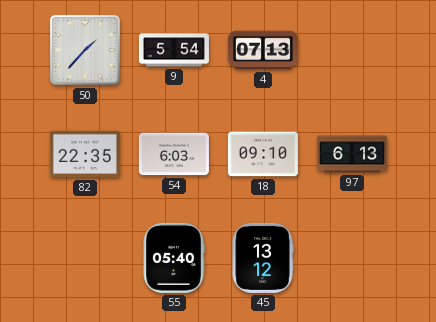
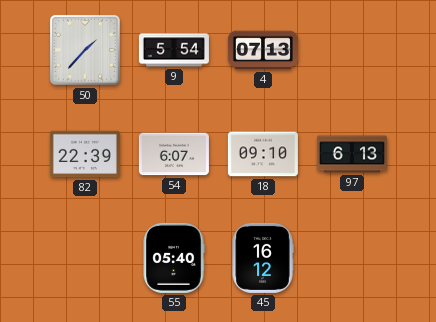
82: 22:35 -> 22:39
54: 6:03 -> 6:07
45: 13:12 -> 16:12
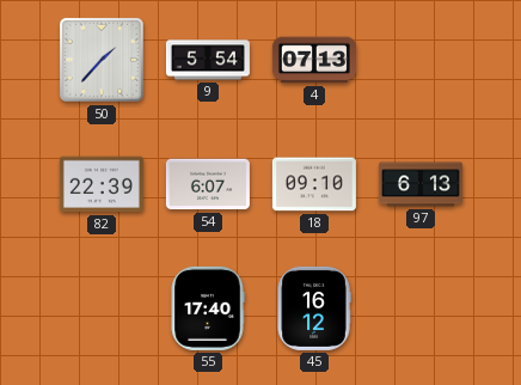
55: 05:40 -> 17:40
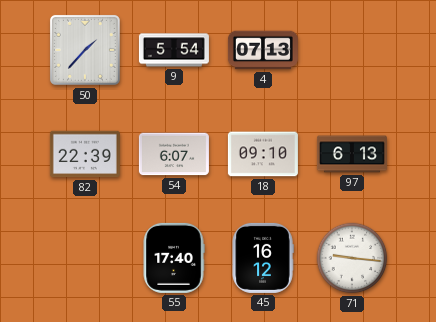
71: none -> 9:16
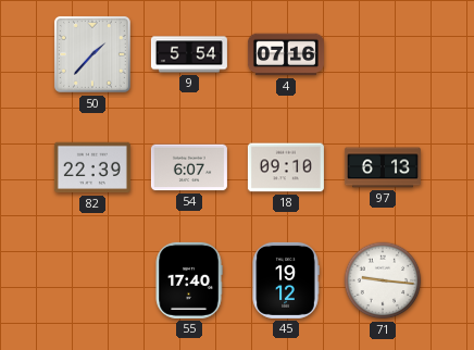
4: 07:13 -> 07:16
45: 16:12 -> 19:12
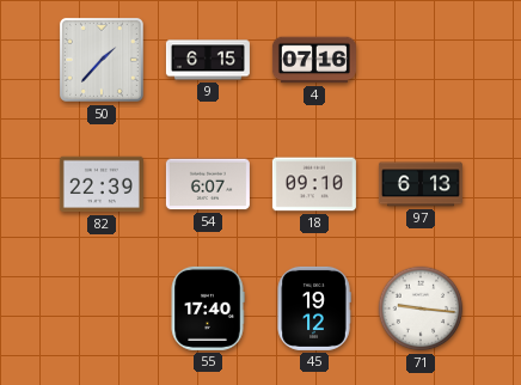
9: 5:54 -> 6:15
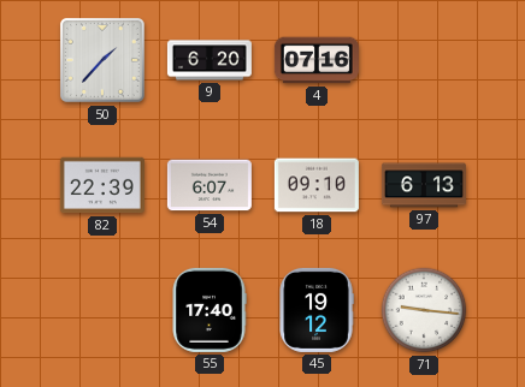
9: 6:15 -> 6:20
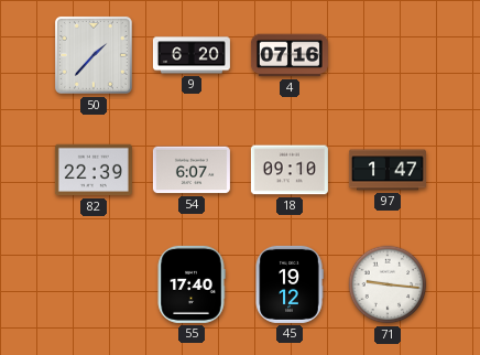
97: 6:13 -> 1:47
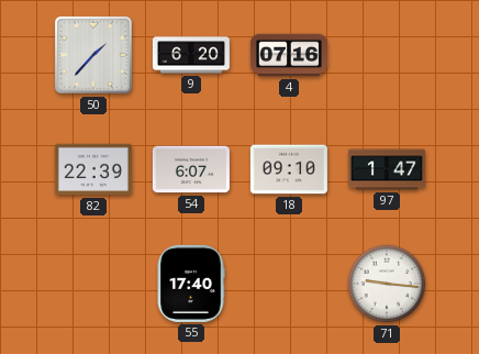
45: 19:12 -> none
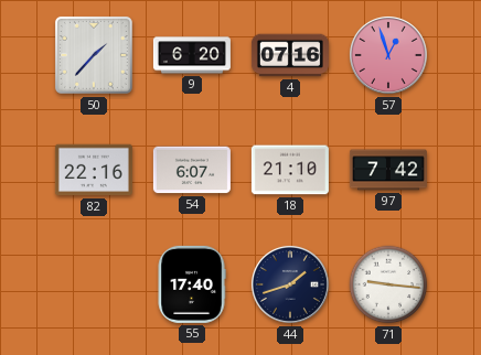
57: none -> 12:57
82: 22:39 -> 22:16
18: 09:10 -> 21:10
97: 1:47 -> 7:42
44: none -> 1:42
